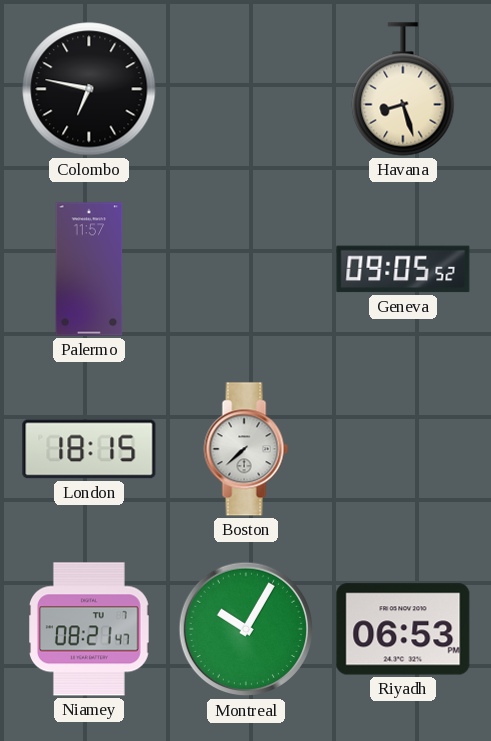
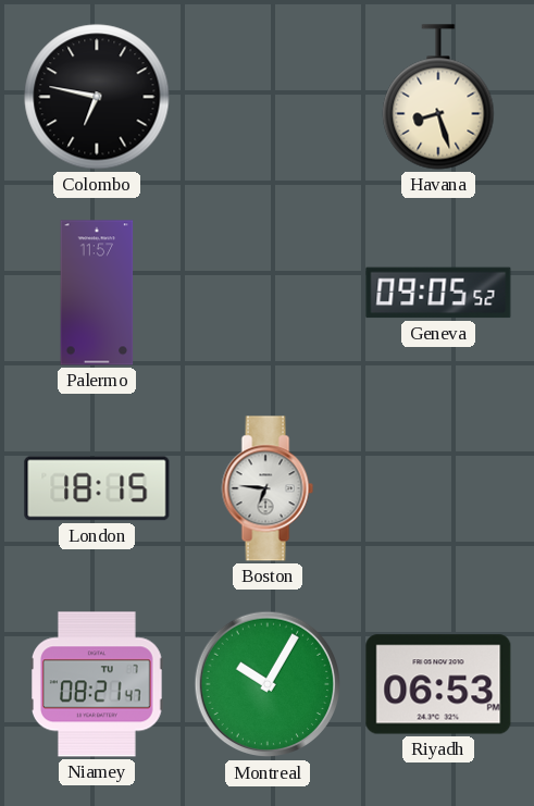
Boston: 7:38 -> 6:46
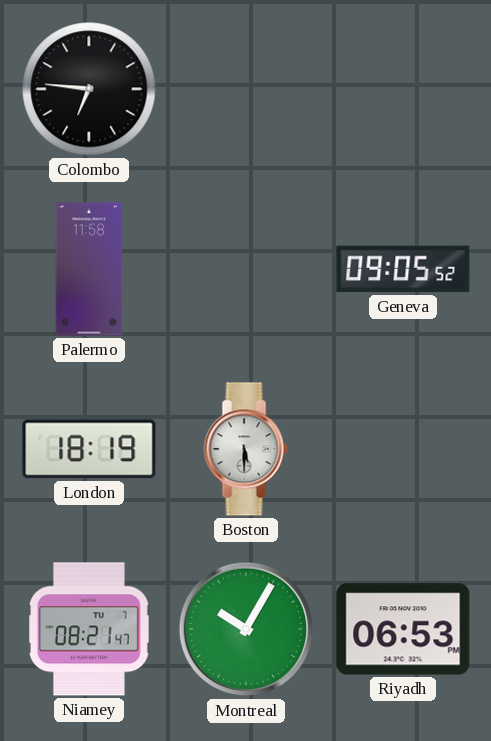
Colombo: 6:47 -> 6:46
Havana: 8:27 -> none
Palermo: 11:57 -> 11:58
London: 18:15 -> 18:19
Boston: 6:46 -> 5:30
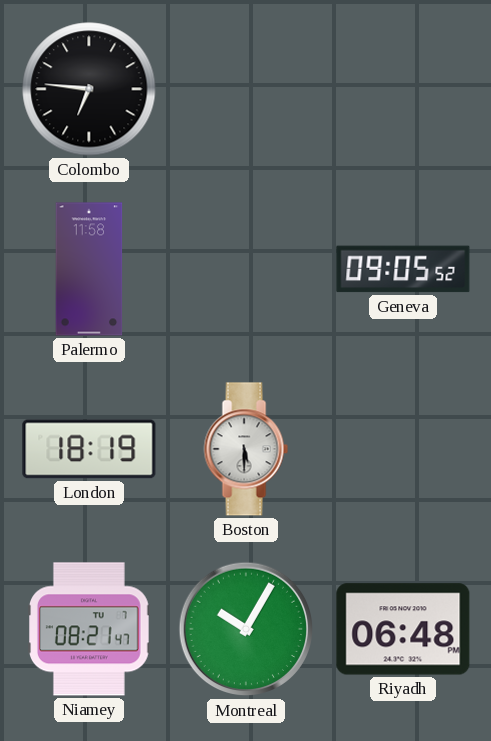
Riyadh: 06:53 -> 06:48
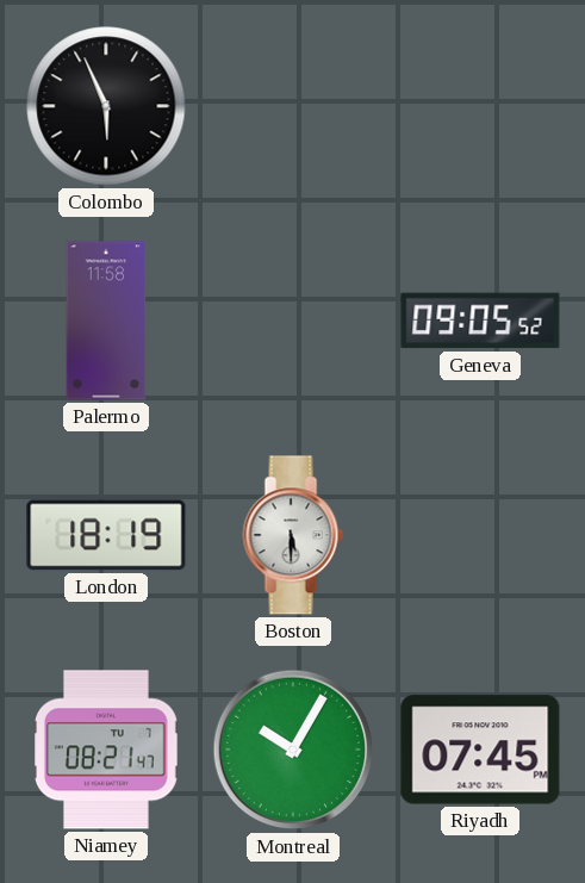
Colombo: 6:46 -> 5:56
Riyadh: 06:48 -> 07:45
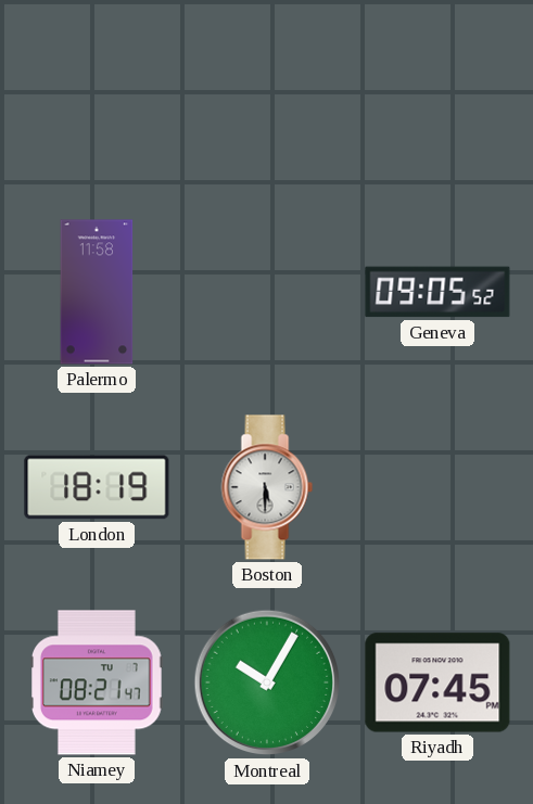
Colombo: 5:56 -> none
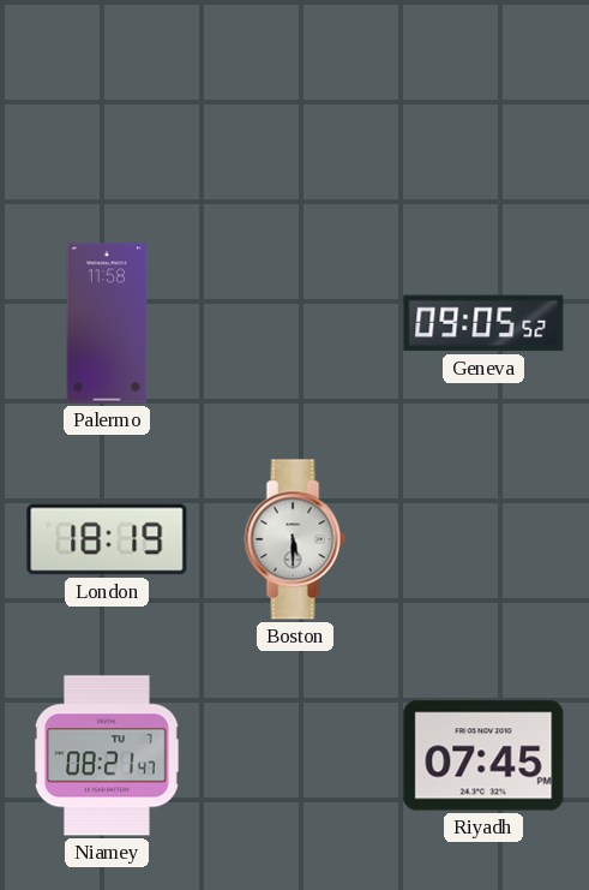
Montreal: 10:05 -> none
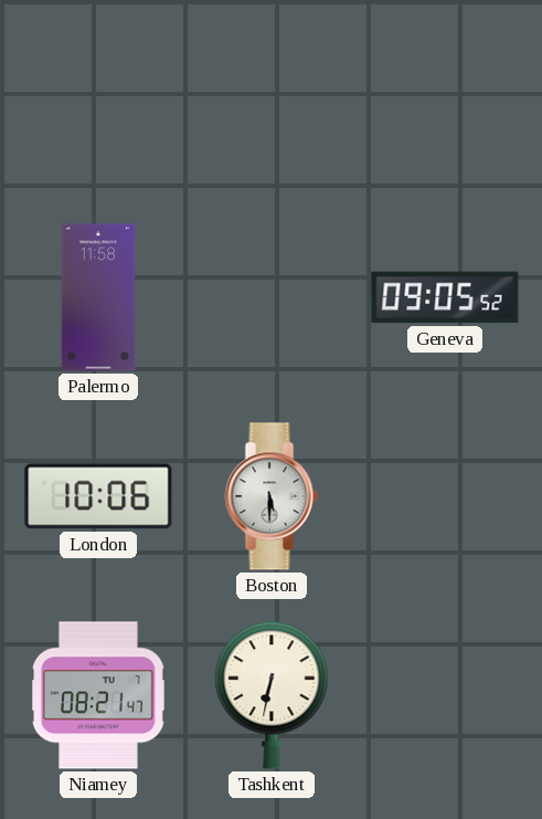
London: 18:19 -> 10:06
Tashkent: none -> 6:32
Riyadh: 07:45 -> none
